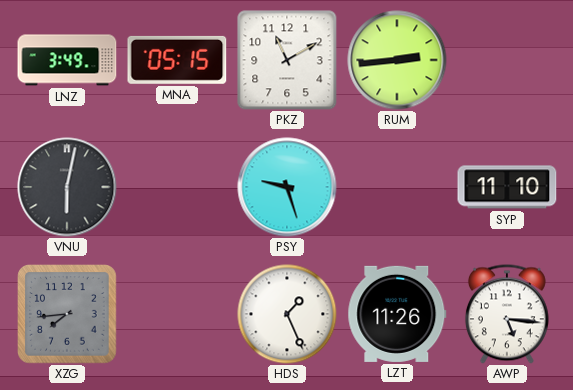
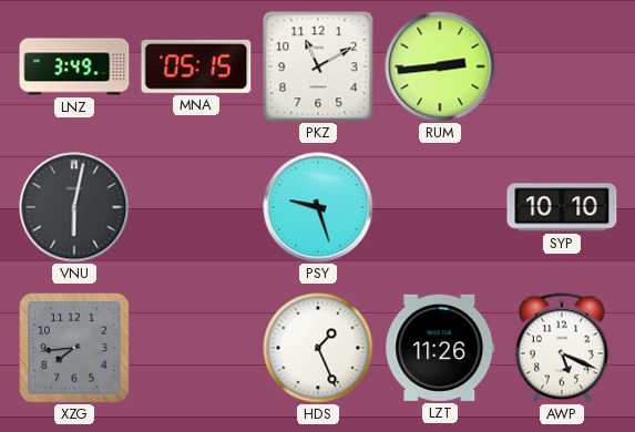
SYP: 11:10 -> 10:10
AWP: 5:16 -> 5:19
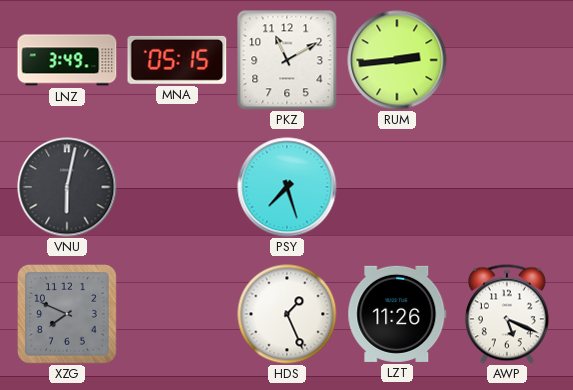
PSY: 9:27 -> 7:27
SYP: 10:10 -> none
XZG: 7:44 -> 7:49
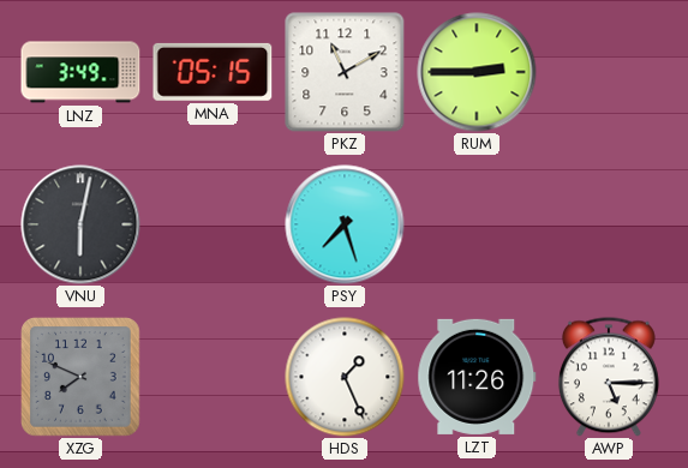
RUM: 2:44 -> 2:45
AWP: 5:19 -> 5:15
